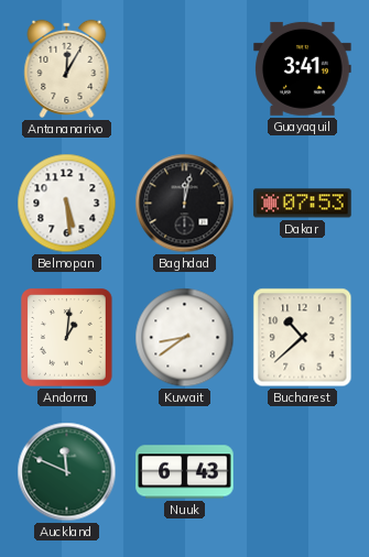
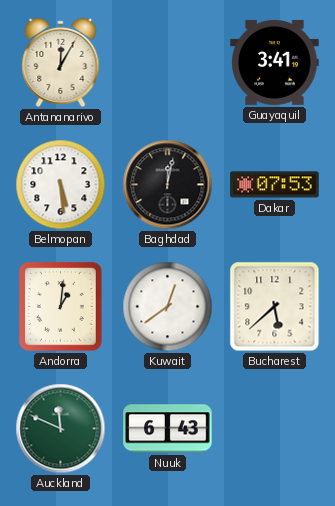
Kuwait: 8:39 -> 12:39
Bucharest: 10:38 -> 5:38
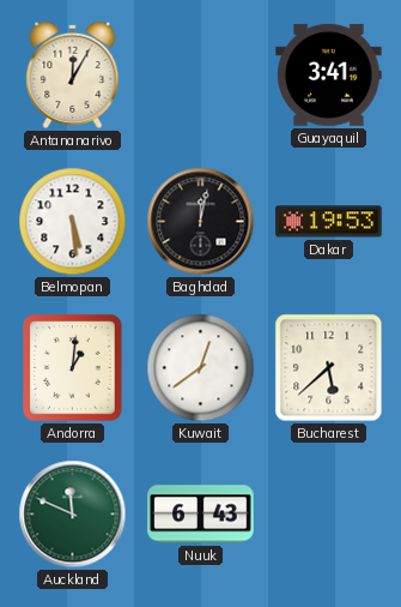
Dakar: 07:53 -> 19:53
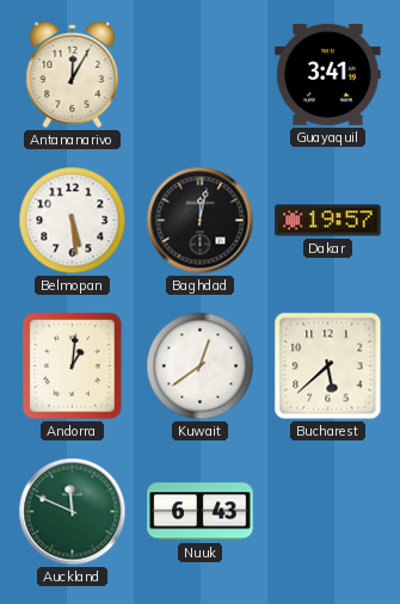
Dakar: 19:53 -> 19:57
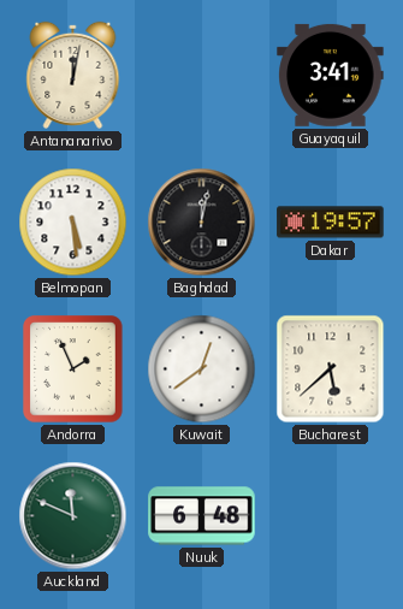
Antananarivo: 12:05 -> 12:02
Andorra: 1:01 -> 1:56
Nuuk: 6:43 -> 6:48
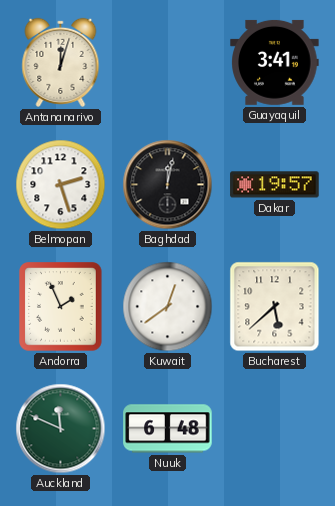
Antananarivo: 12:02 -> 12:03
Belmopan: 5:29 -> 2:27
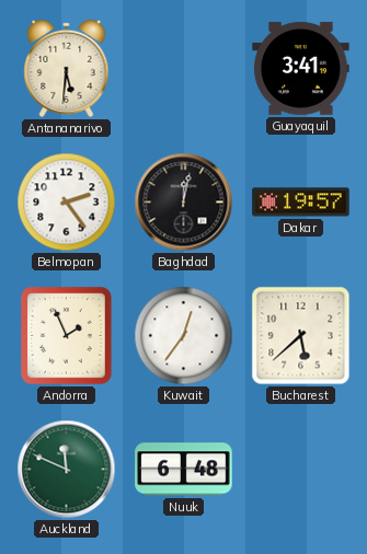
Antananarivo: 12:03 -> 5:31
Belmopan: 2:27 -> 2:24
Kuwait: 12:39 -> 12:36
